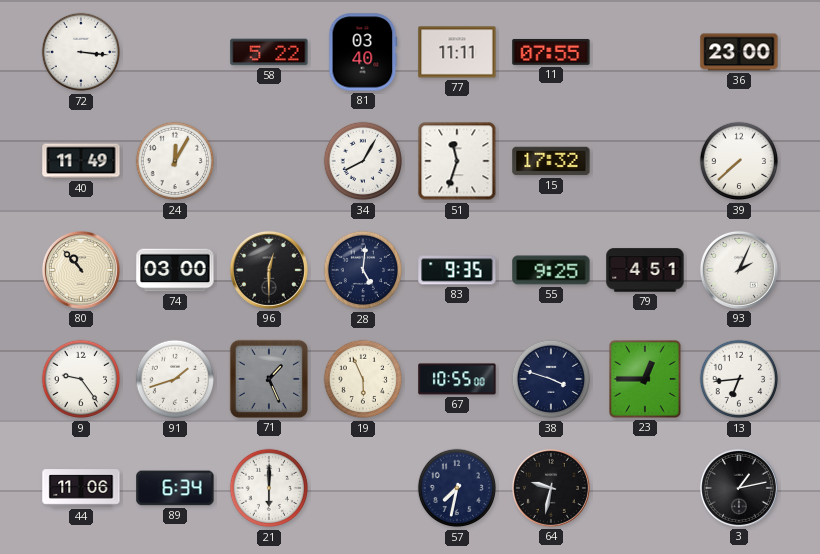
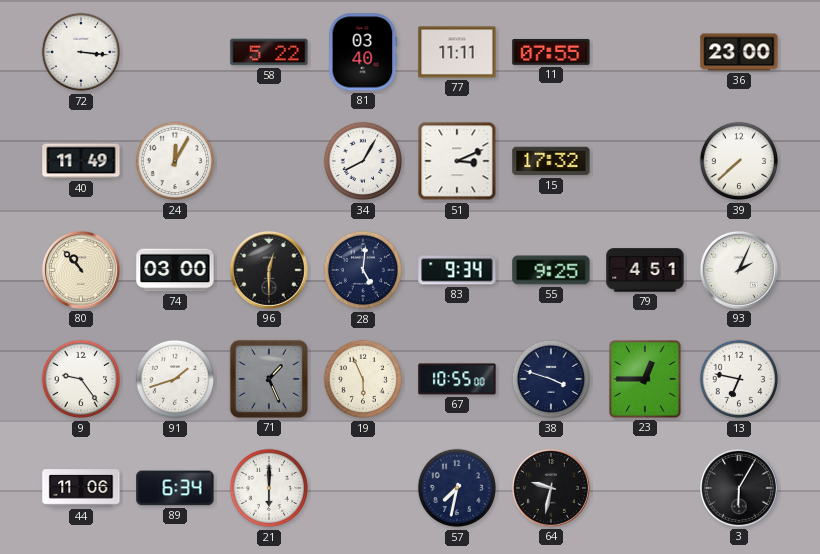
51: 11:33 -> 3:11
83: 9:35 -> 9:34
13: 6:44 -> 6:47
3: 1:13 -> 6:05
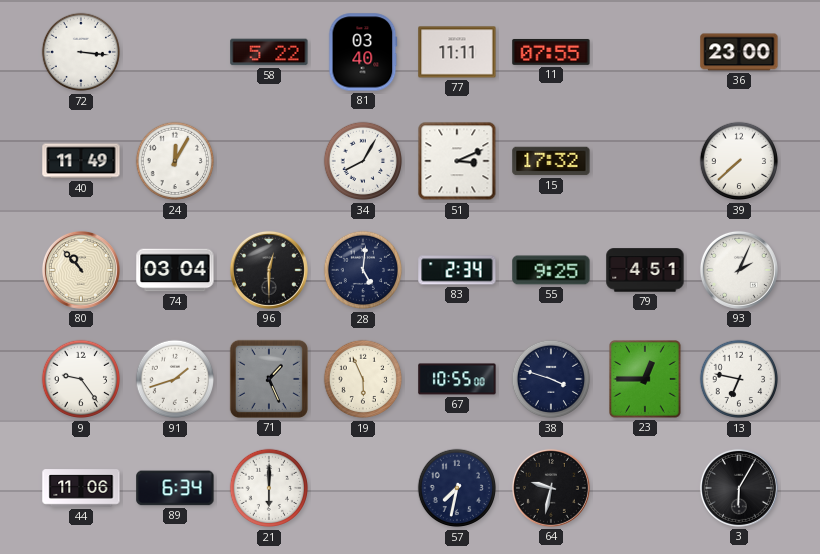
74: 03:00 -> 03:04
83: 9:34 -> 2:34
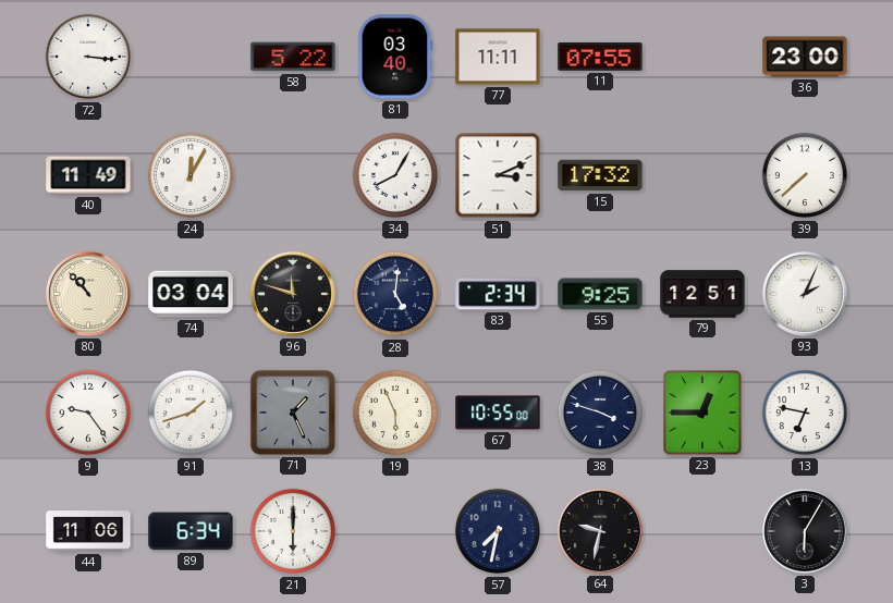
96: 12:30 -> 11:48
79: 4:51 -> 12:51
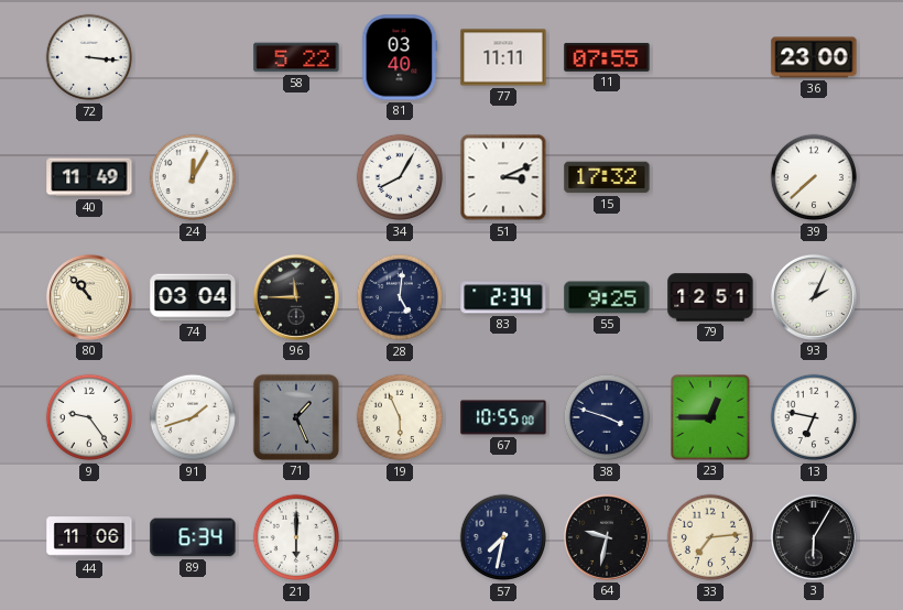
96: 11:48 -> 11:45
33: none -> 7:14
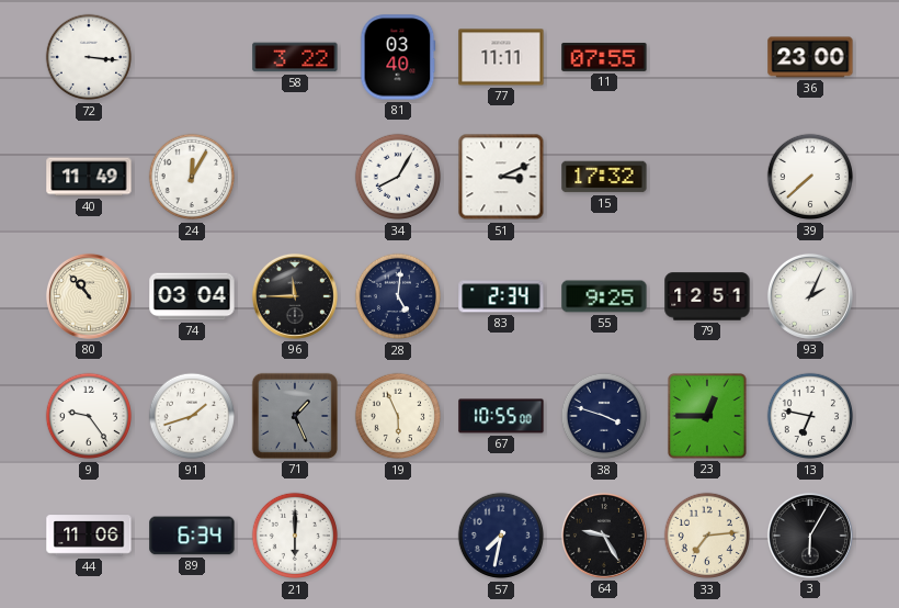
58: 5:22 -> 3:22
64: 9:32 -> 9:25
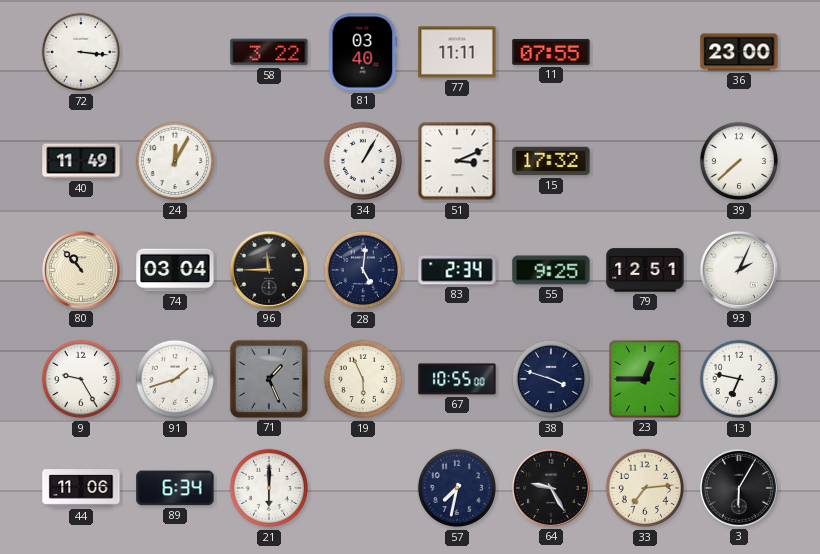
34: 8:05 -> 1:05
9: 9:24 -> 9:25
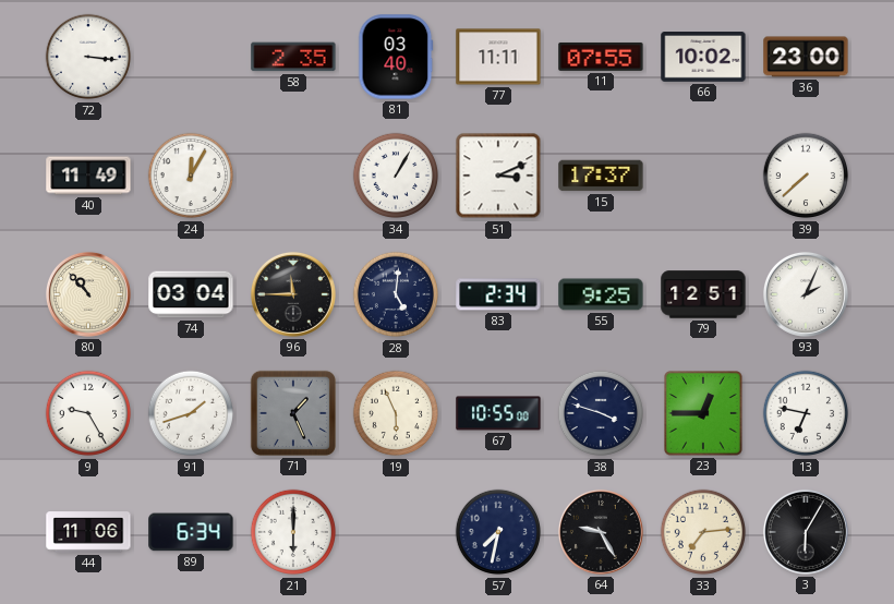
58: 3:22 -> 2:35
66: none -> 10:02
15: 17:32 -> 17:37
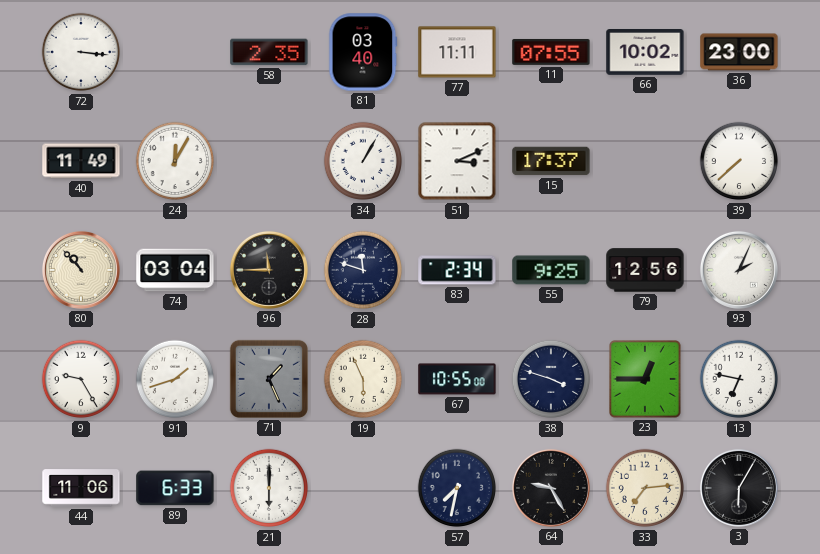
28: 5:01 -> 11:48
79: 12:51 -> 12:56
89: 6:34 -> 6:33
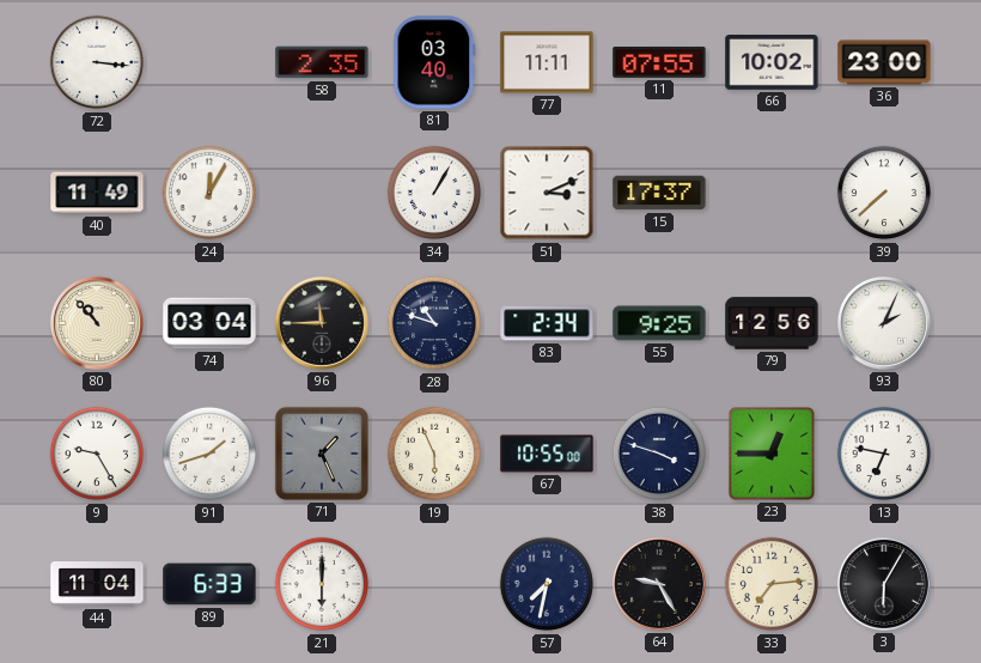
28: 11:48 -> 10:48
44: 11:06 -> 11:04
